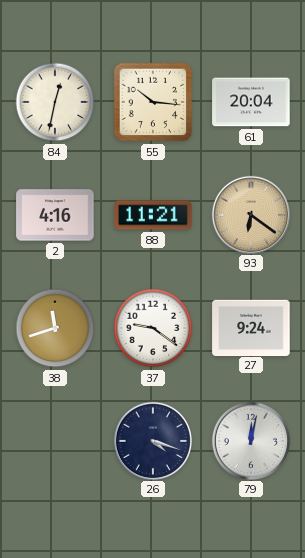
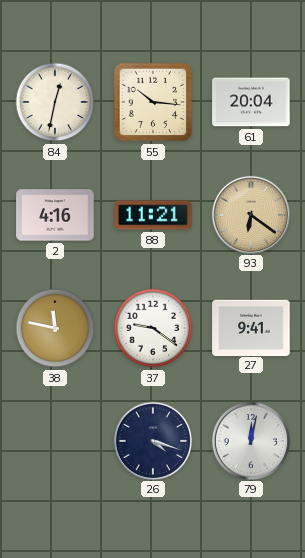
38: 11:42 -> 11:47
27: 9:24 -> 9:41
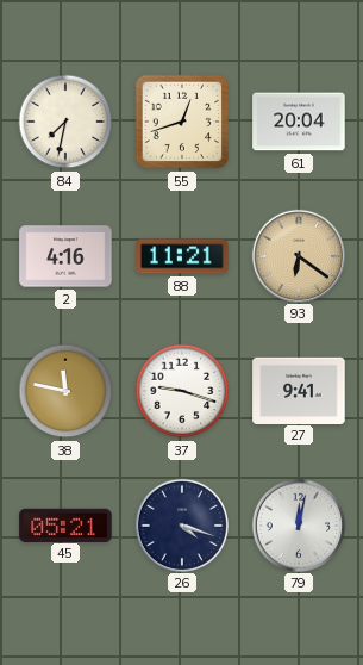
84: 12:32 -> 7:32
55: 10:16 -> 12:42
37: 9:21 -> 9:18
45: none -> 05:21
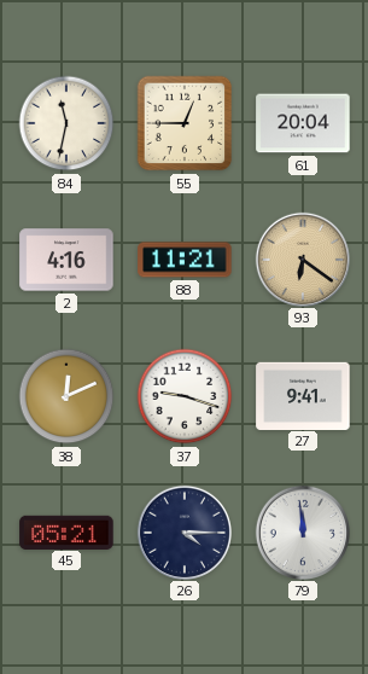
84: 7:32 -> 11:32
55: 12:42 -> 12:45
38: 11:47 -> 12:11
26: 4:18 -> 4:15
79: 12:02 -> 11:59
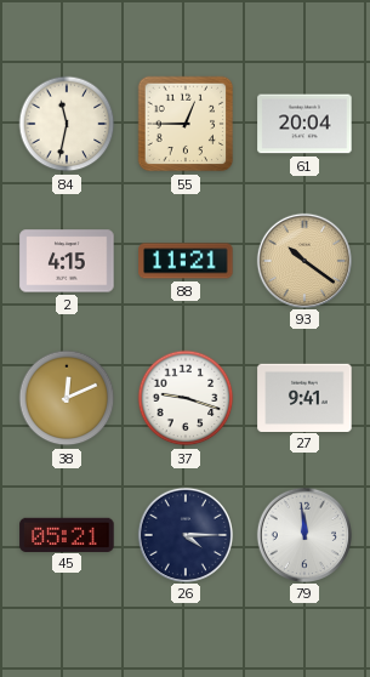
2: 4:16 -> 4:15
93: 6:21 -> 10:21
